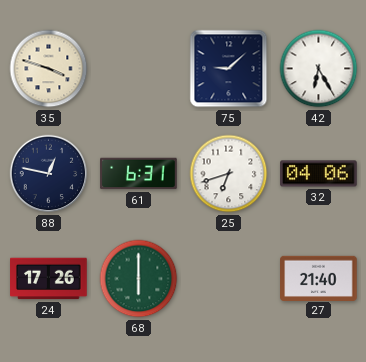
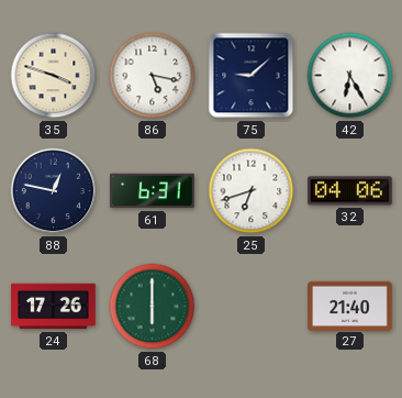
86: none -> 5:17
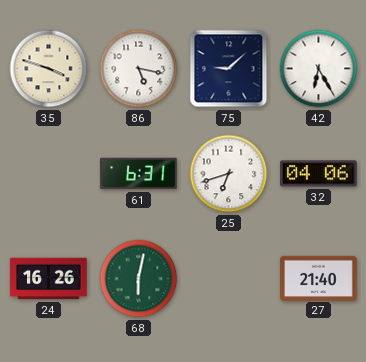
88: 12:47 -> none
24: 17:26 -> 16:26
68: 6:00 -> 6:02
